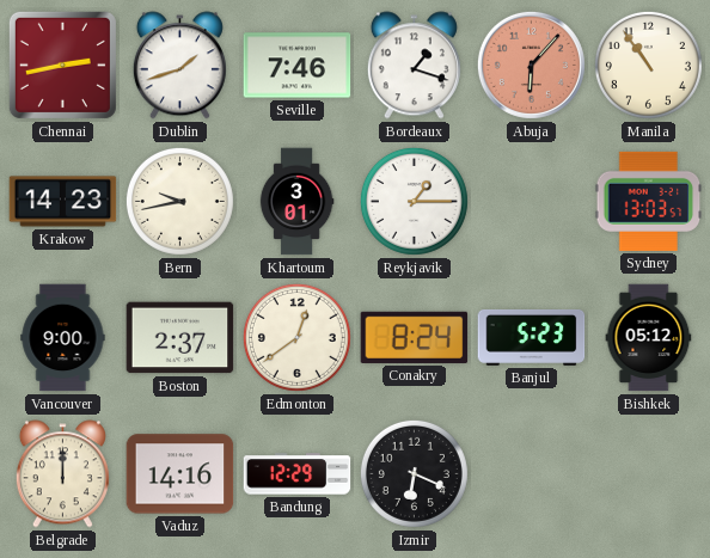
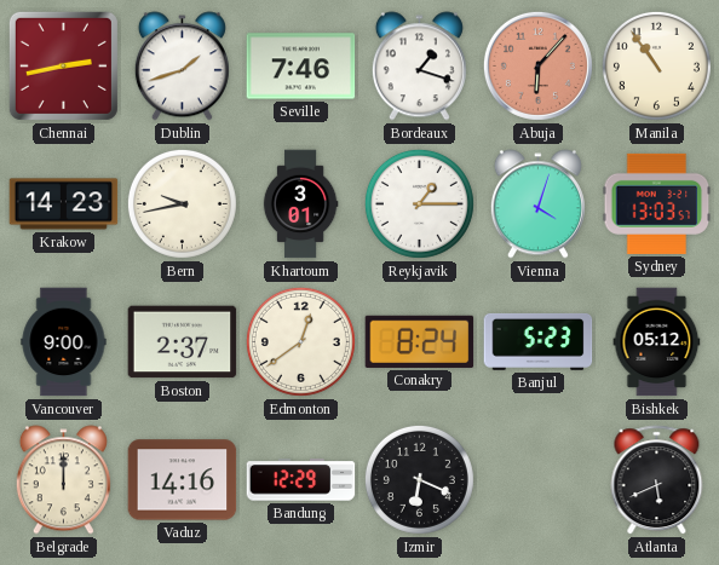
Vienna: none -> 4:03
Atlanta: none -> 5:41
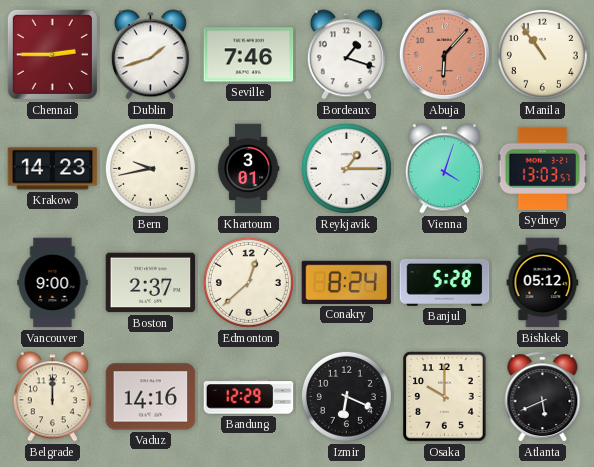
Chennai: 2:43 -> 2:45
Edmonton: 12:39 -> 12:38
Banjul: 5:23 -> 5:28
Osaka: none -> 10:00
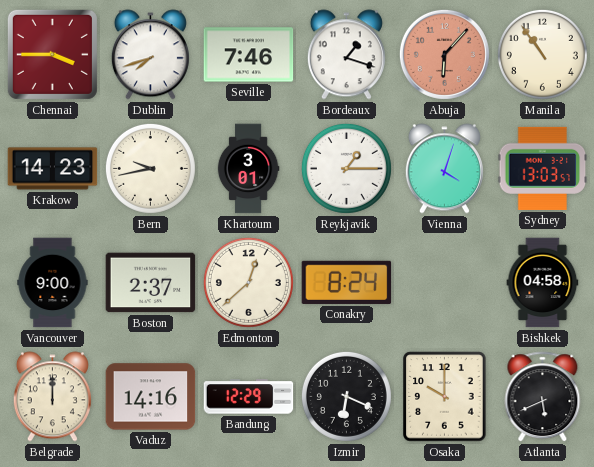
Chennai: 2:45 -> 3:45
Dublin: 1:42 -> 7:42
Banjul: 5:28 -> none
Bishkek: 05:12 -> 04:58
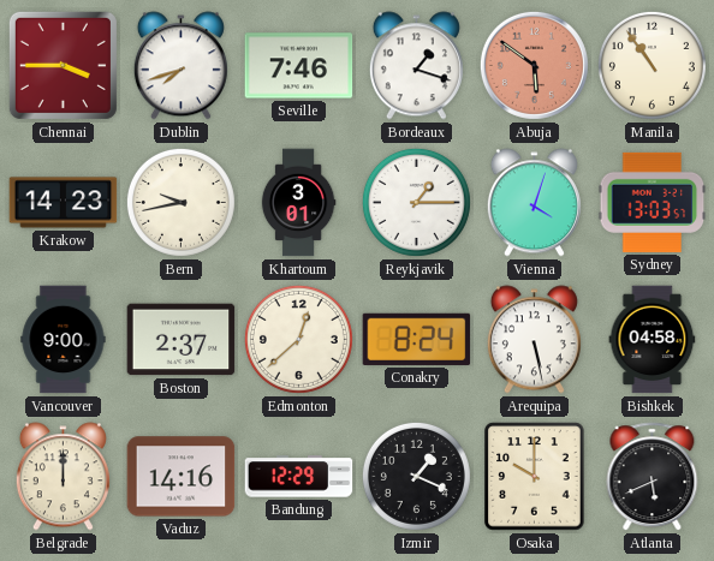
Abuja: 6:07 -> 5:51
Arequipa: none -> 5:28
Izmir: 6:19 -> 1:19
